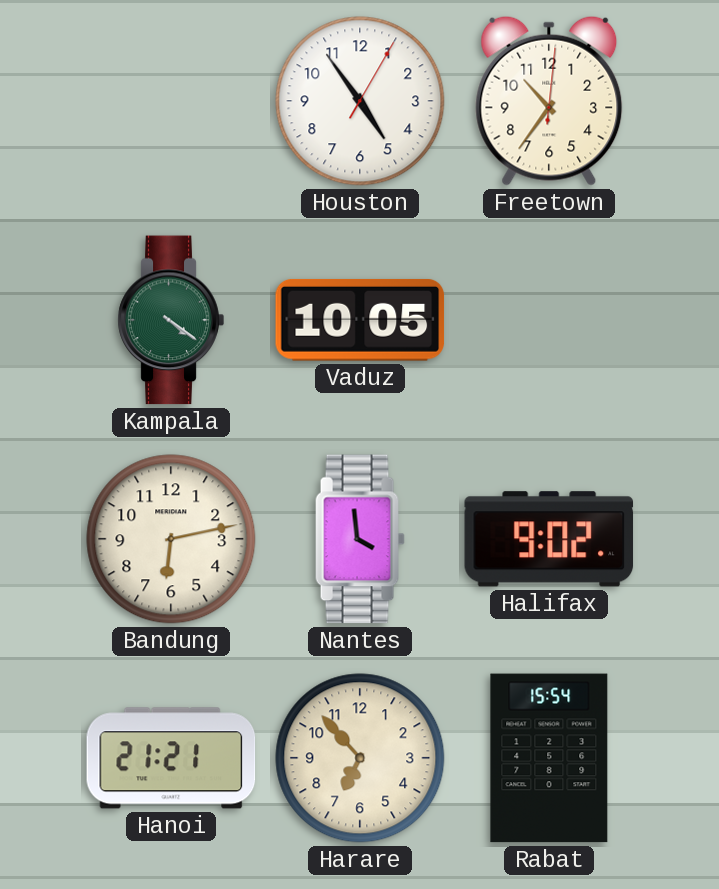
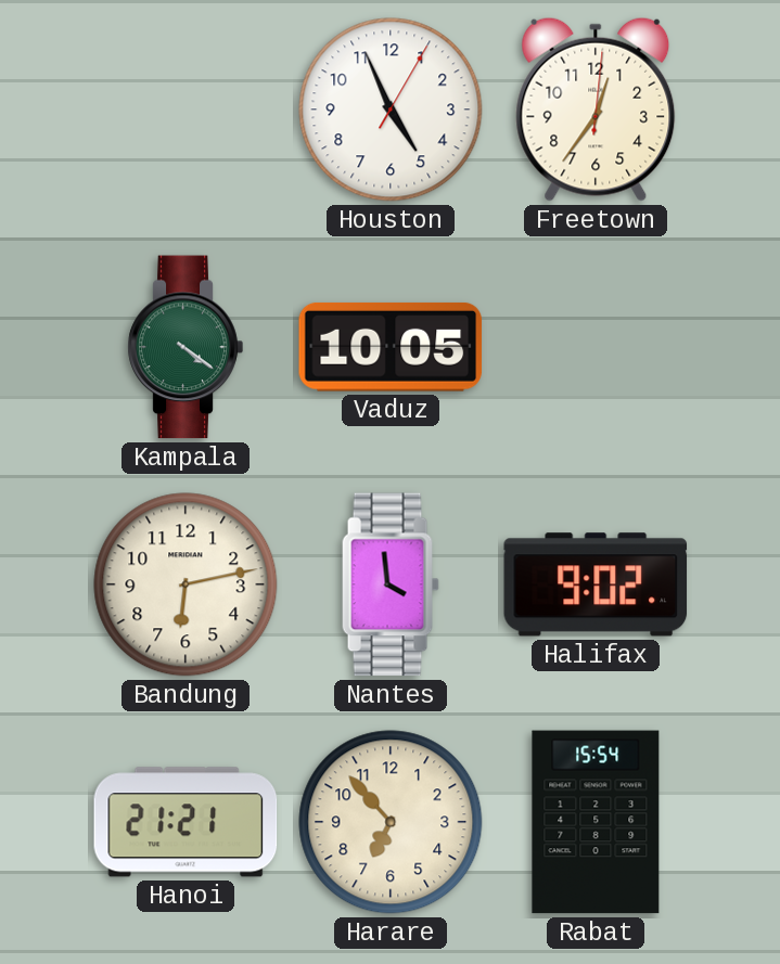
Houston: 4:54 -> 4:56
Freetown: 10:36 -> 12:36
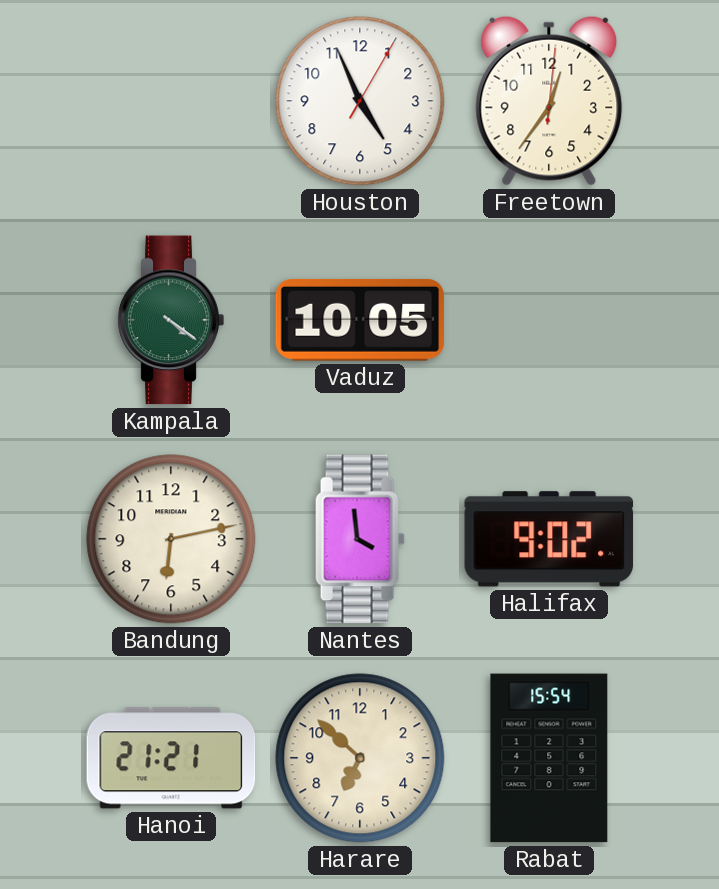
Harare: 6:53 -> 6:52
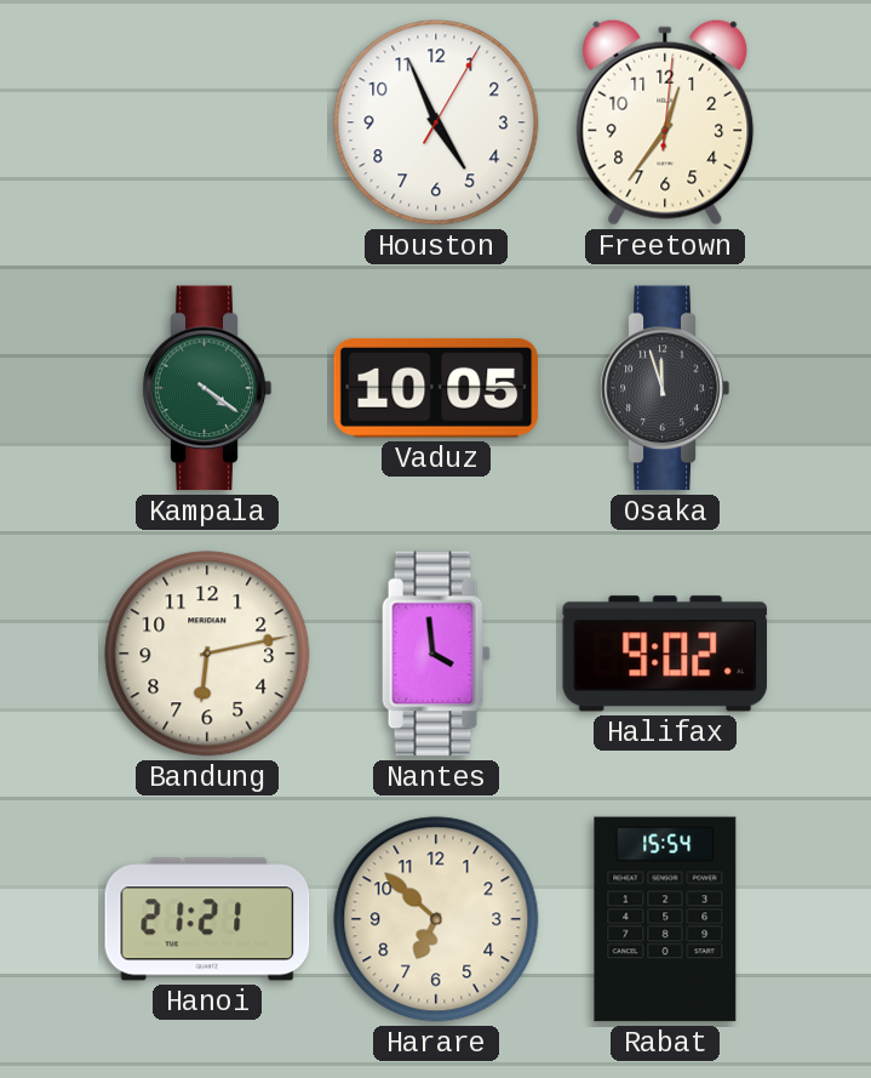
Osaka: none -> 11:57
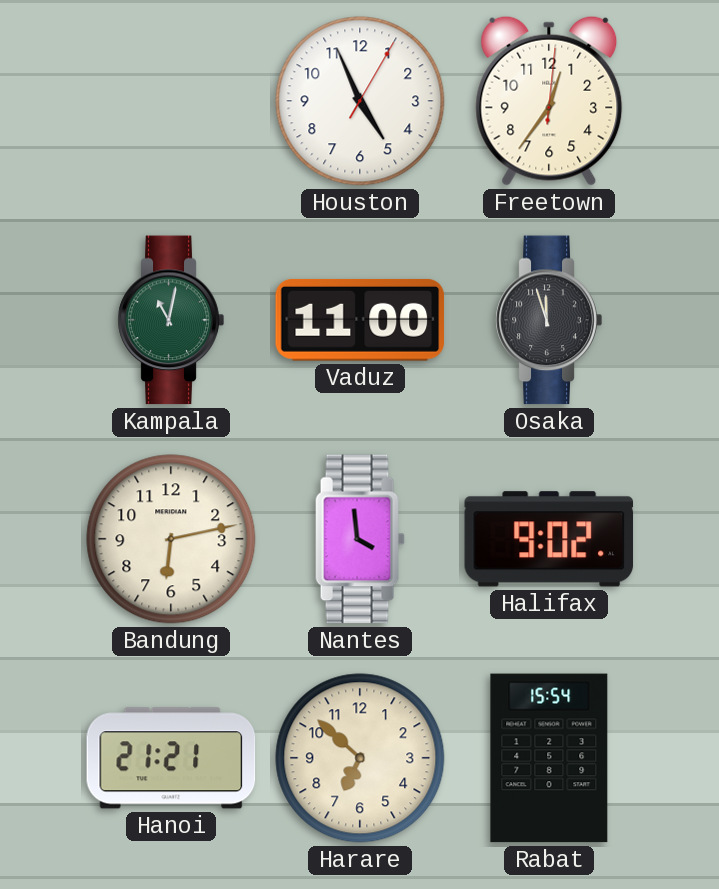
Kampala: 4:21 -> 11:02
Vaduz: 10:05 -> 11:00
